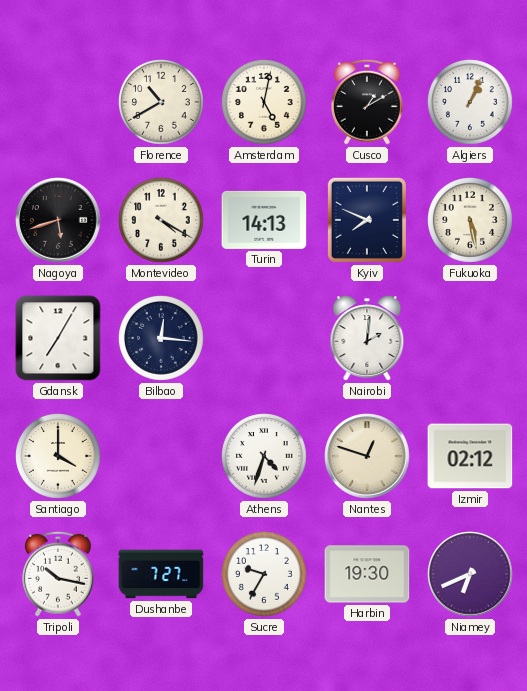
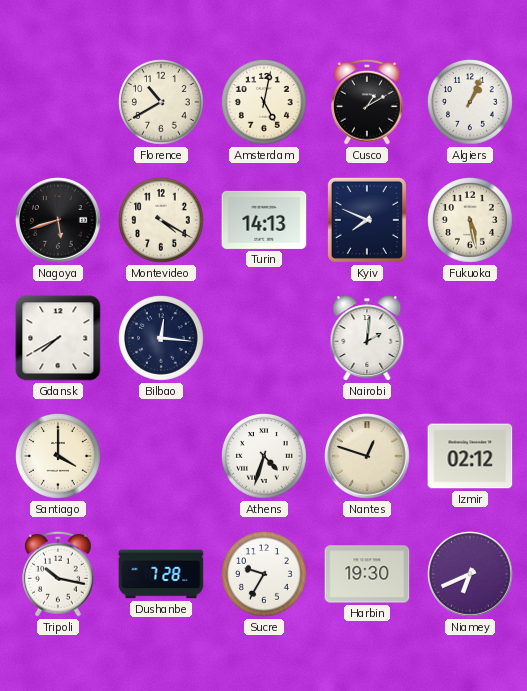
Gdansk: 7:05 -> 7:40
Dushanbe: 7:27 -> 7:28
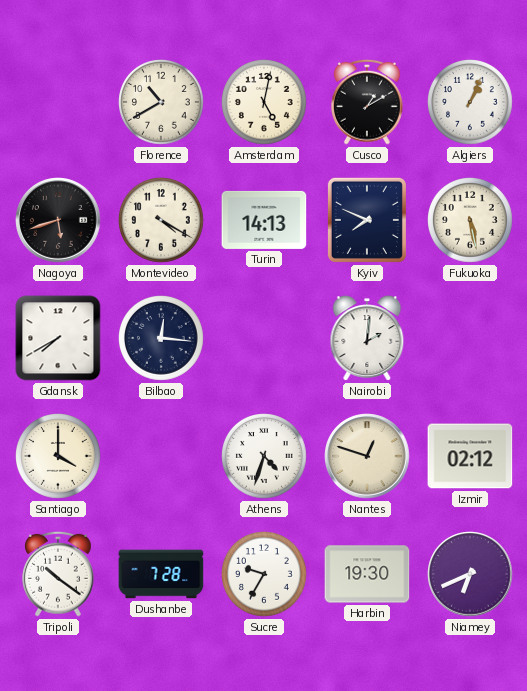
Tripoli: 10:17 -> 10:21
